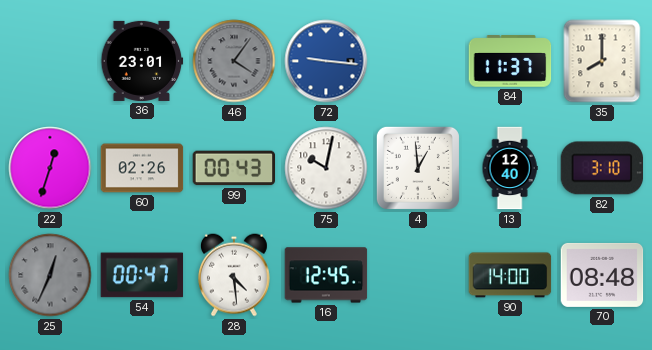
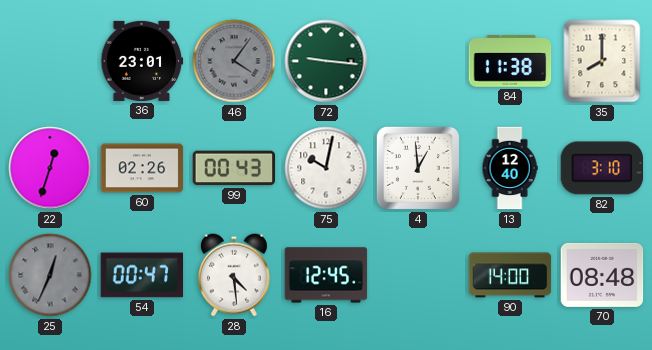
72 dial: blue -> green
84: 11:37 -> 11:38
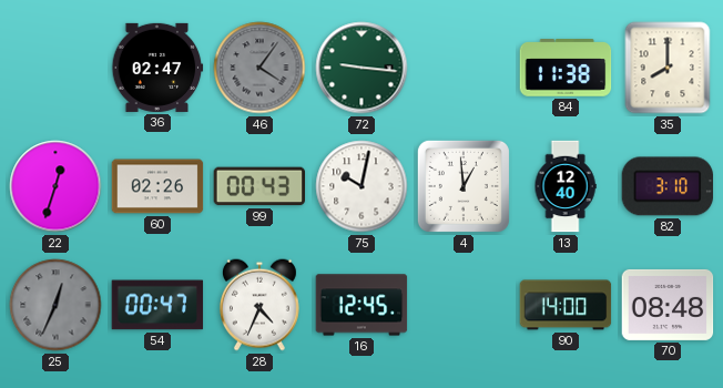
36: 23:01 -> 02:47
28: 4:29 -> 4:34
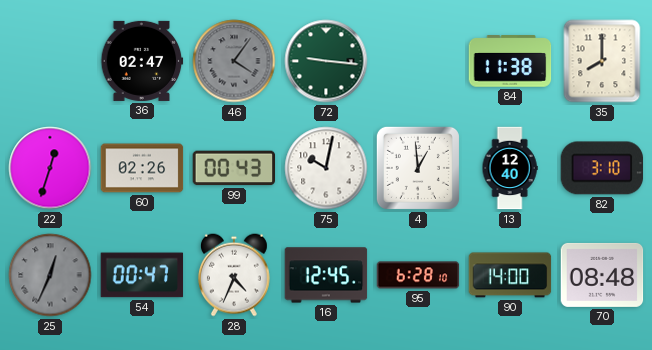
95: none -> 6:28
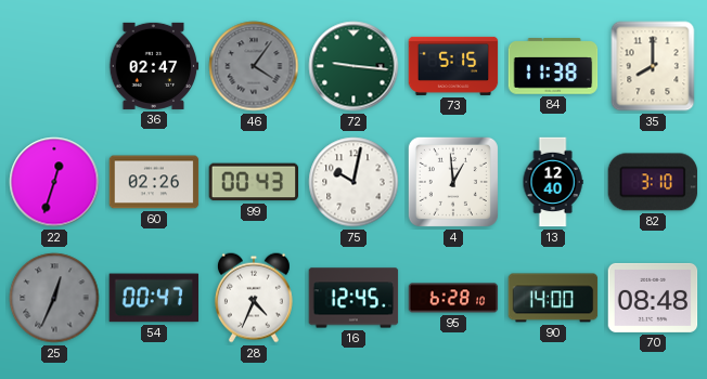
73: none -> 5:15
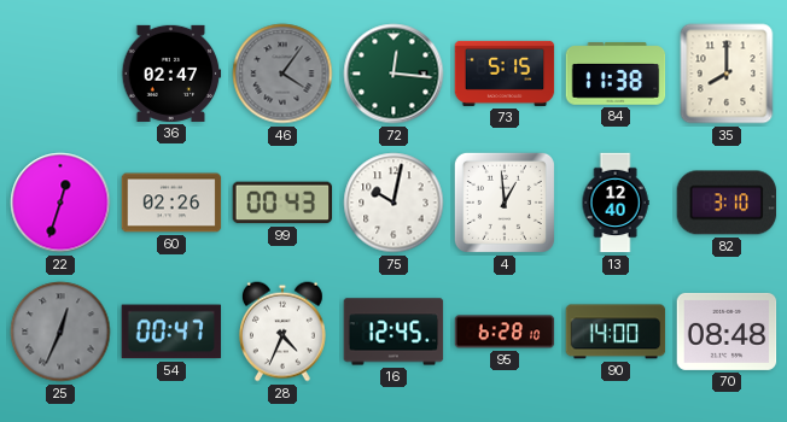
72: 9:16 -> 12:16
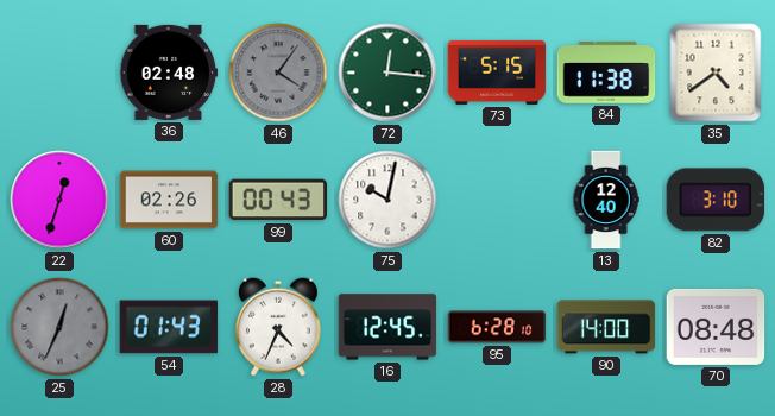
36: 02:47 -> 02:48
35: 8:00 -> 4:39
4: 12:59 -> none
54: 00:47 -> 01:43
